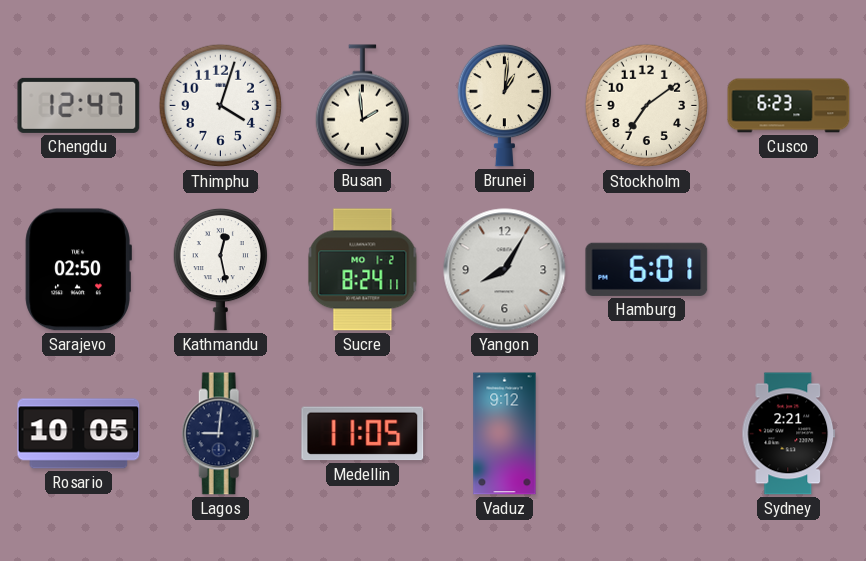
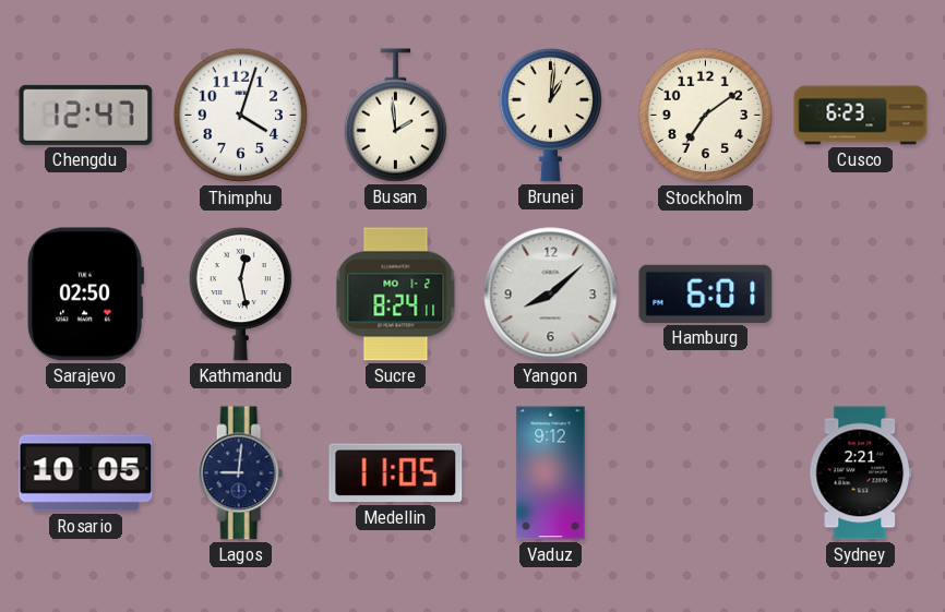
Yangon: 8:05 -> 8:08
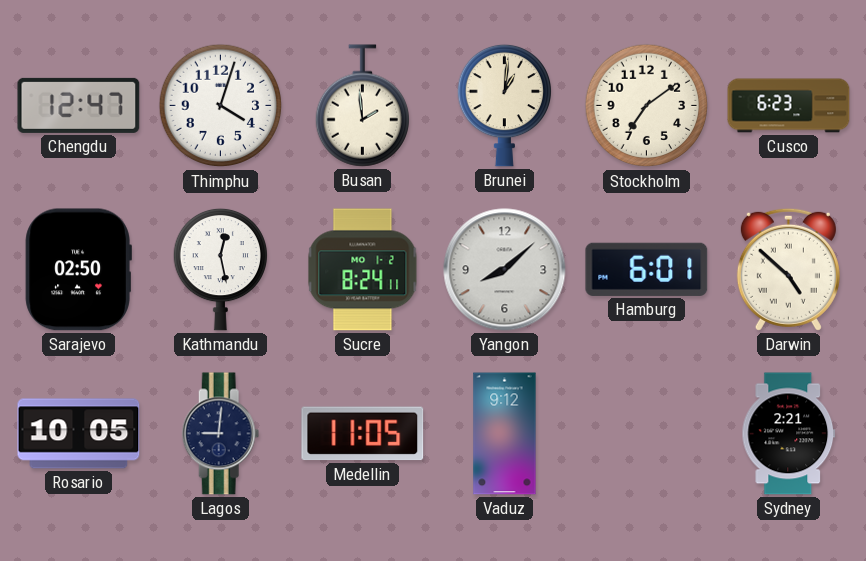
Darwin: none -> 4:52
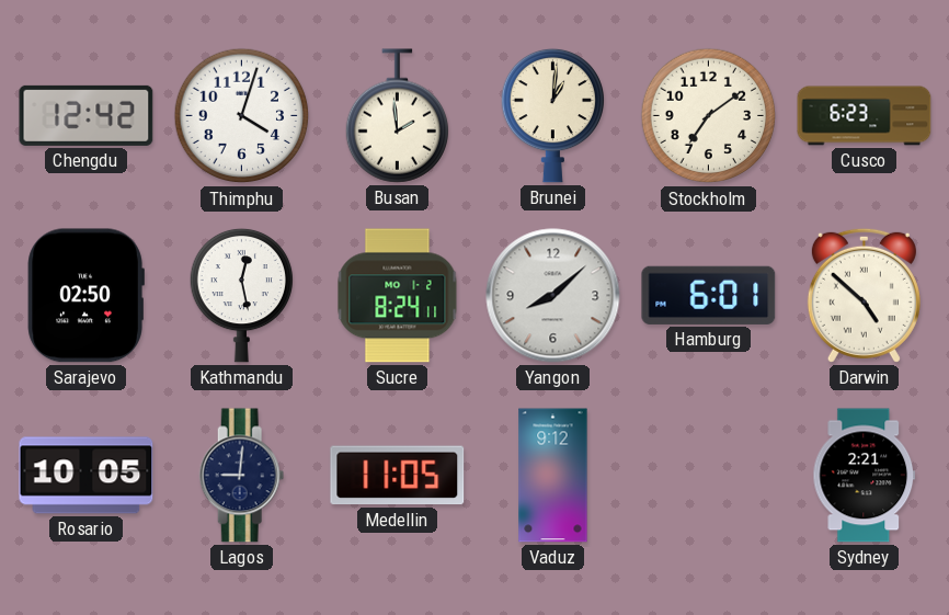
Chengdu: 12:47 -> 12:42
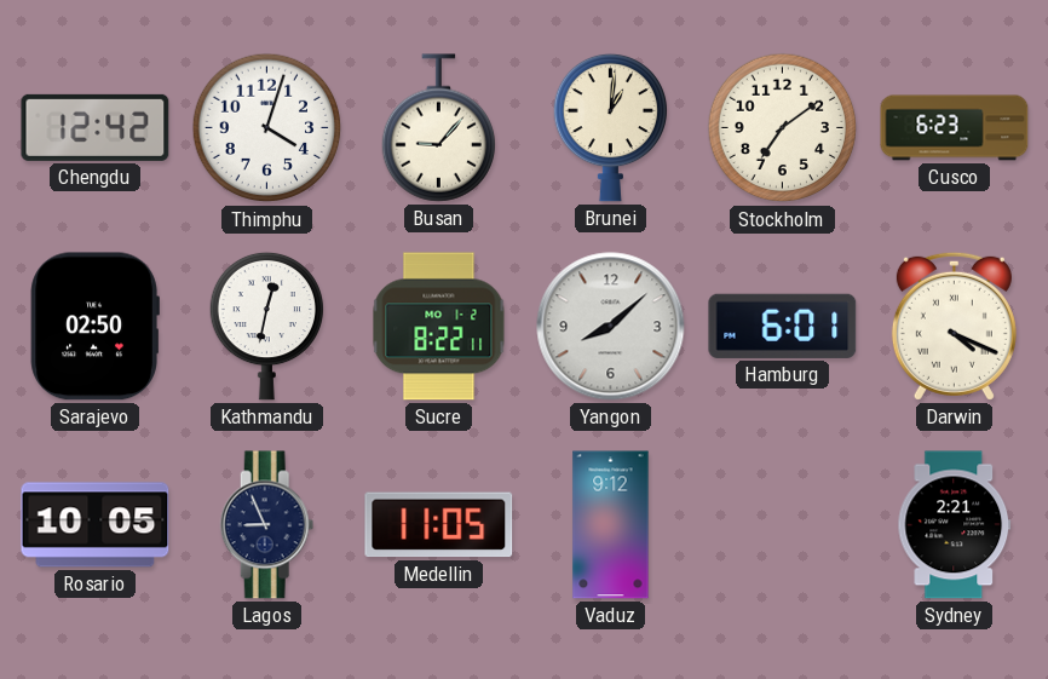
Busan: 1:59 -> 9:07
Kathmandu: 12:28 -> 12:32
Sucre: 8:24 -> 8:22
Darwin: 4:52 -> 4:19
Lagos: 9:01 -> 8:56
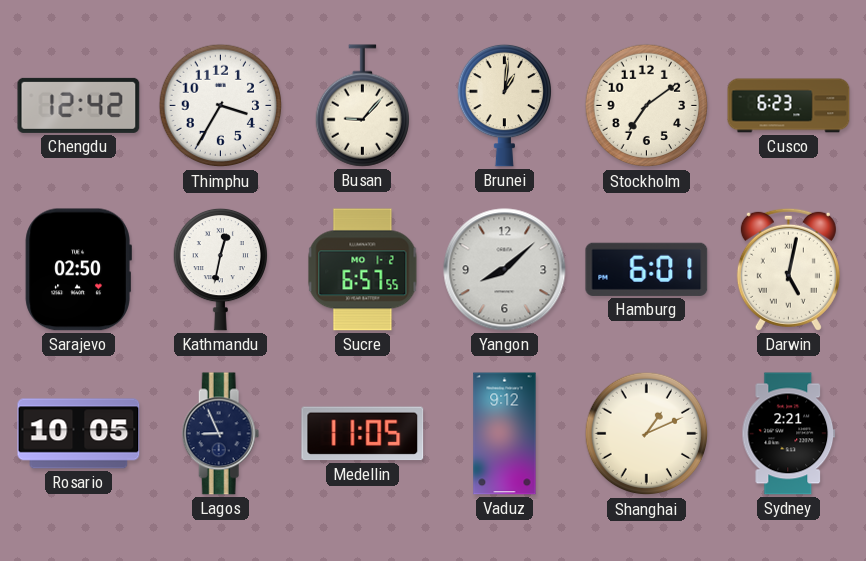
Thimphu: 4:03 -> 3:35
Sucre: 8:22 -> 6:57
Darwin: 4:19 -> 5:02
Shanghai: none -> 1:11
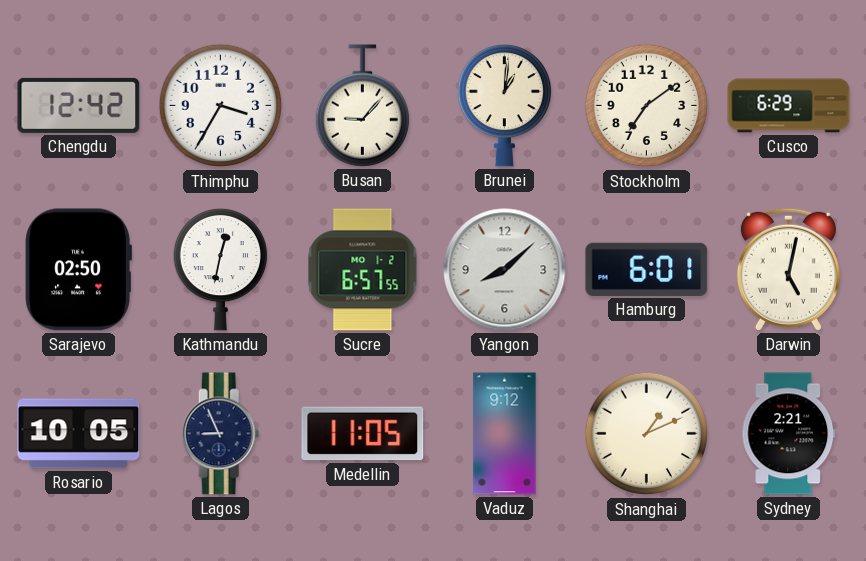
Cusco: 6:23 -> 6:29
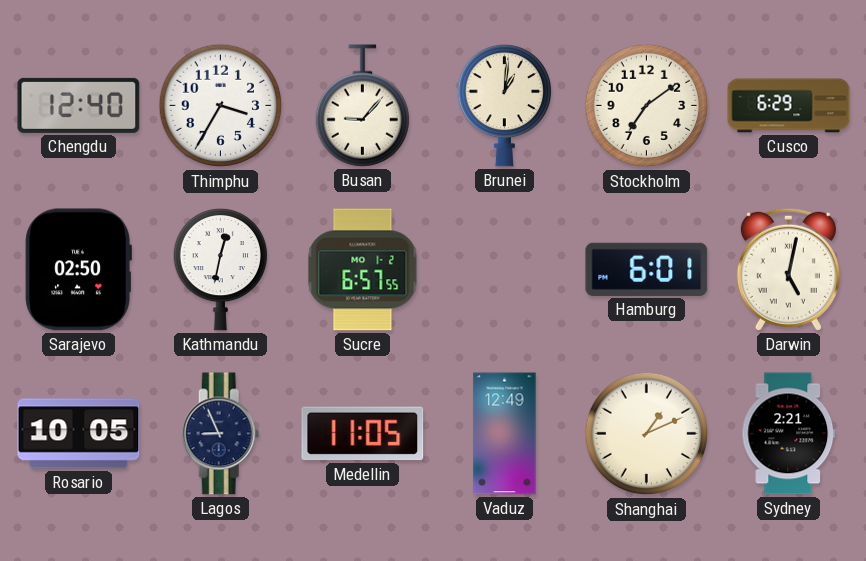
Chengdu: 12:42 -> 12:40
Yangon: 8:08 -> none
Vaduz: 9:12 -> 12:49
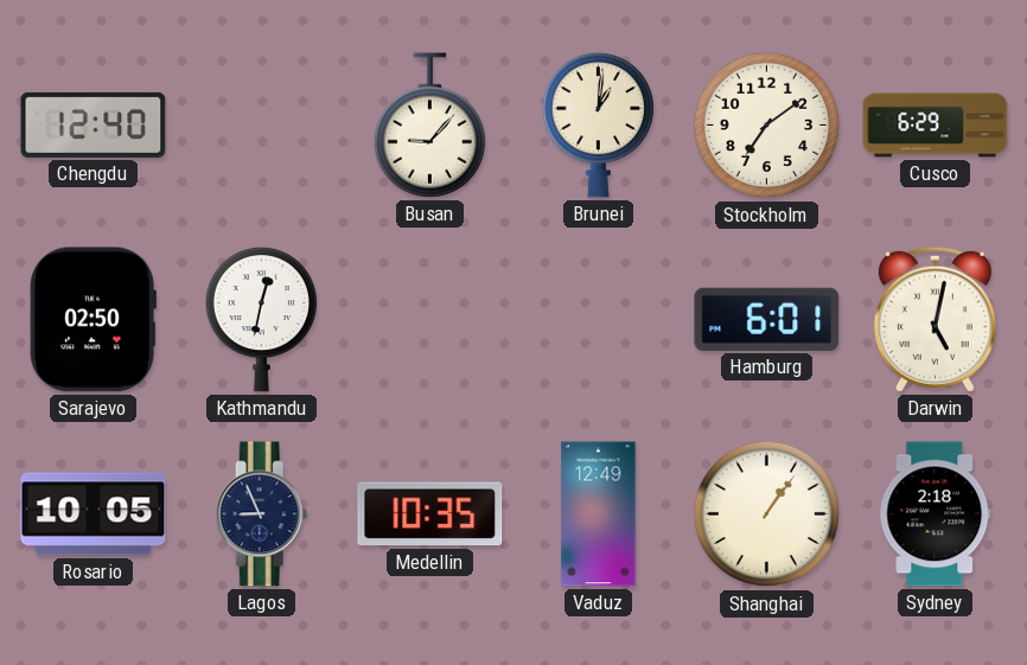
Thimphu: 3:35 -> none
Sucre: 6:57 -> none
Medellin: 11:05 -> 10:35
Shanghai: 1:11 -> 1:06
Sydney: 2:21 -> 2:18
